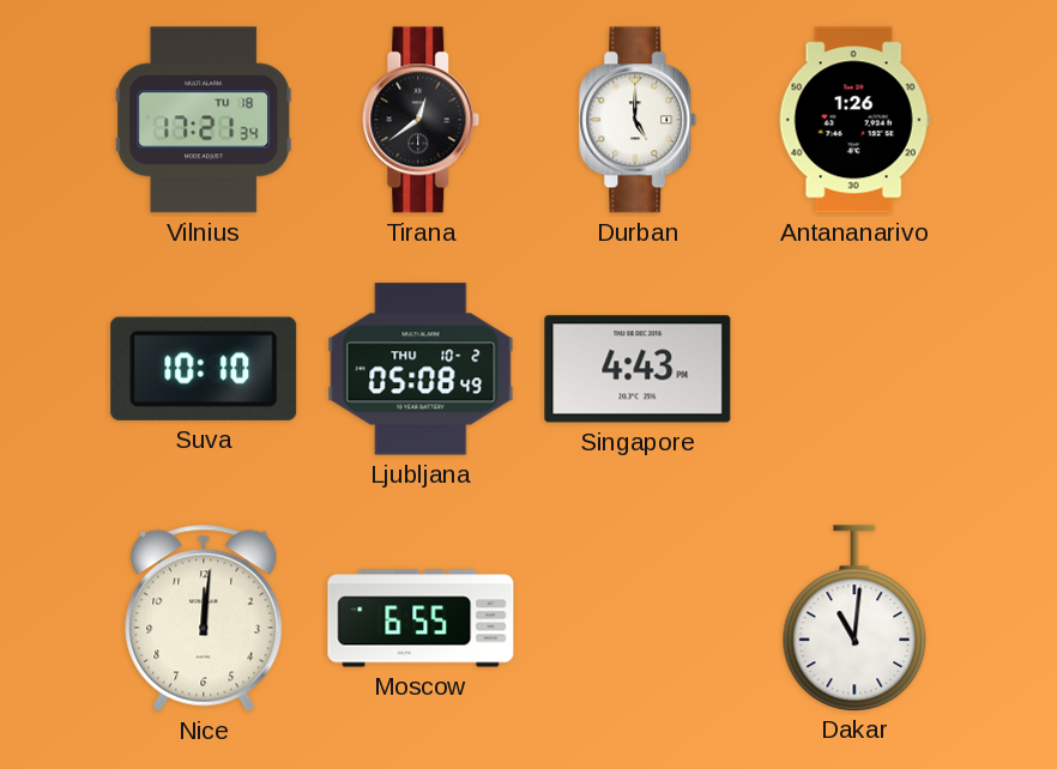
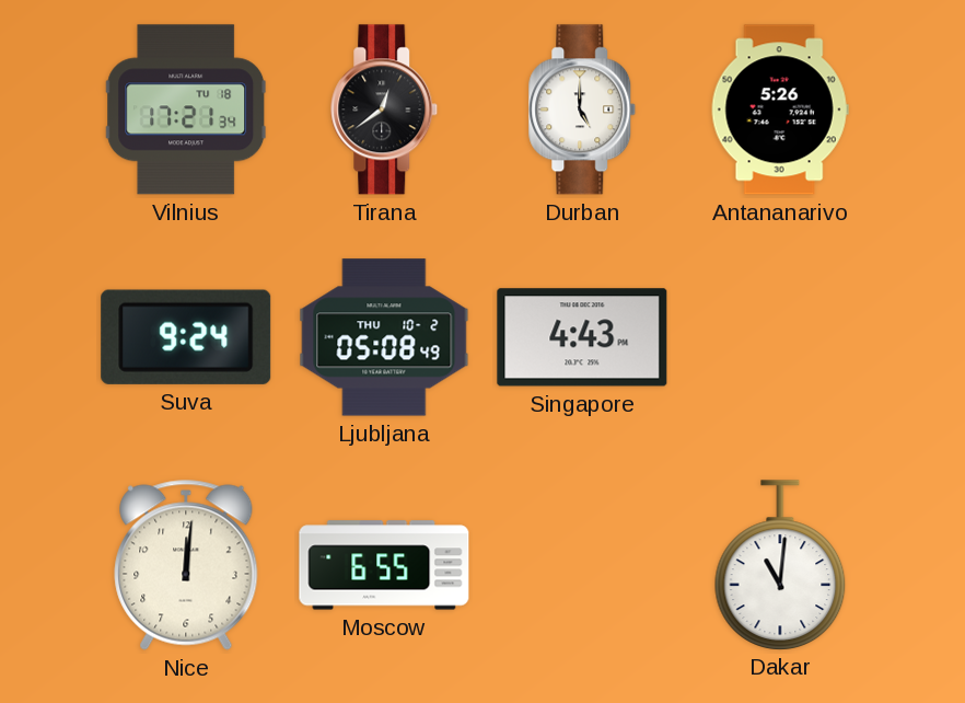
Antananarivo: 1:26 -> 5:26
Suva: 10:10 -> 9:24
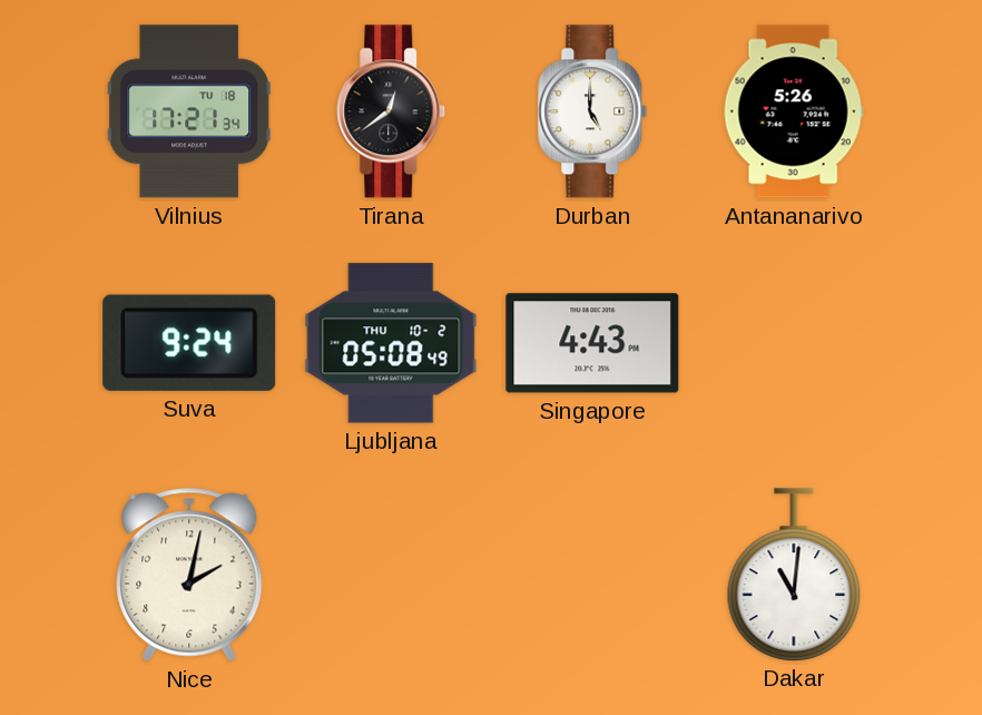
Nice: 12:01 -> 2:02
Moscow: 6:55 -> none
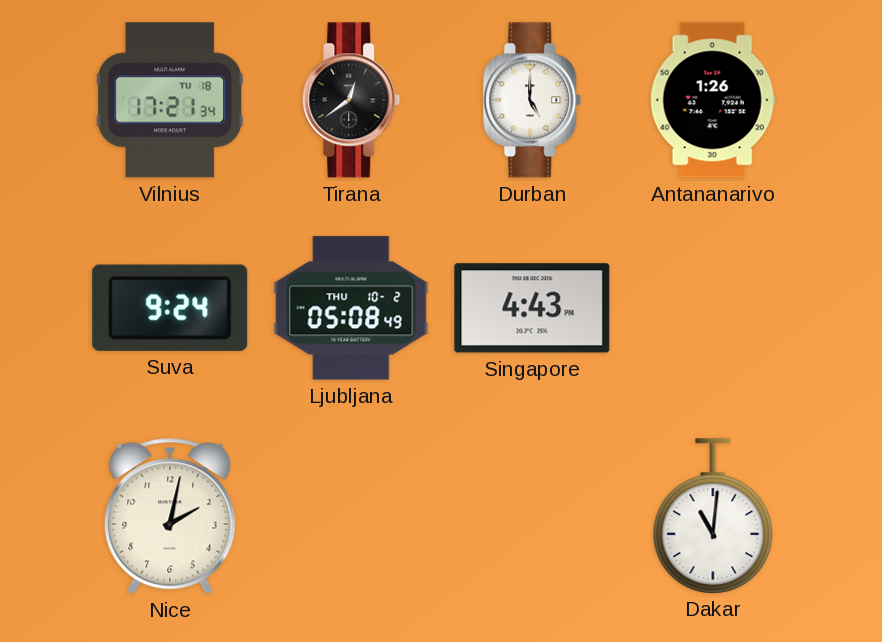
Antananarivo: 5:26 -> 1:26
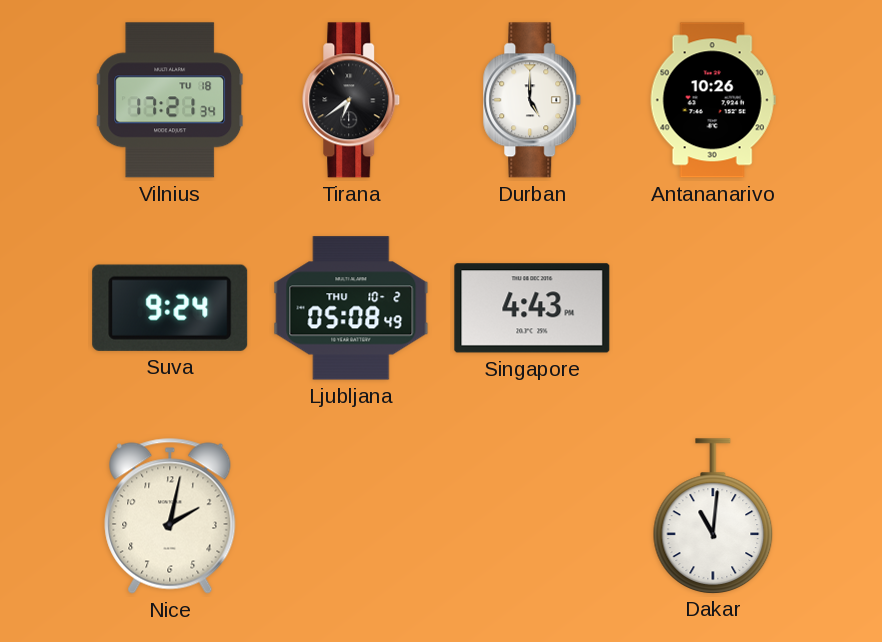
Tirana: 12:39 -> 6:39
Antananarivo: 1:26 -> 10:26
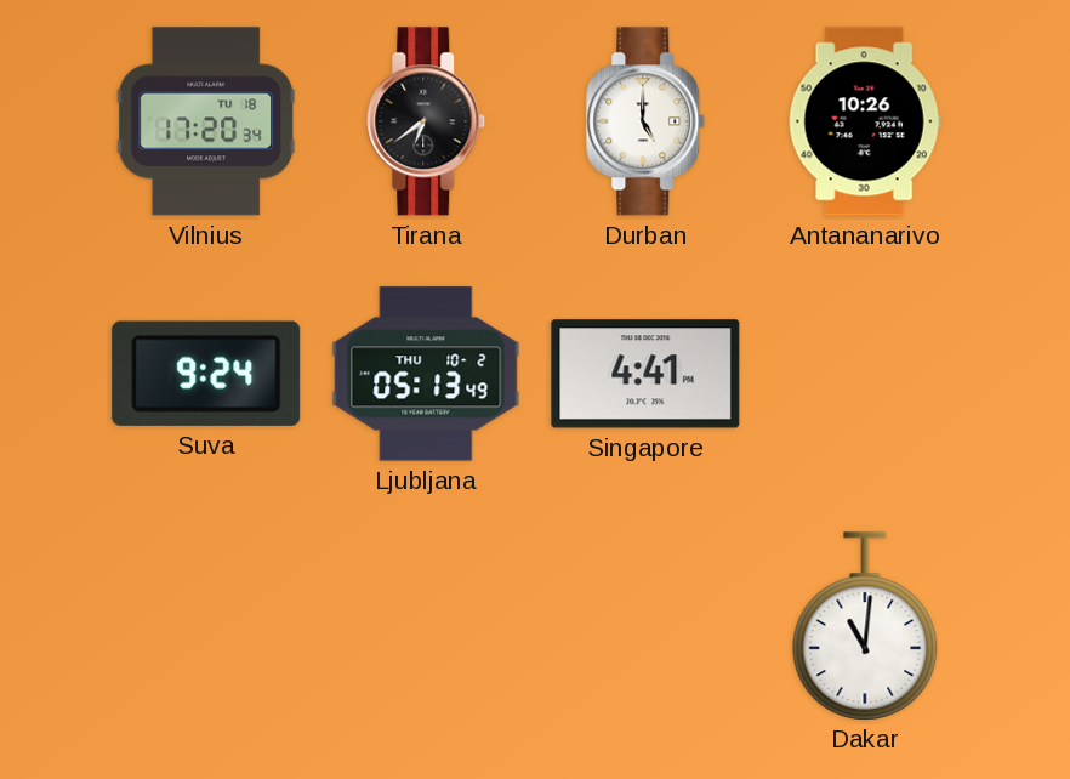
Vilnius: 17:21 -> 17:20
Ljubljana: 05:08 -> 05:13
Singapore: 4:43 -> 4:41
Nice: 2:02 -> none
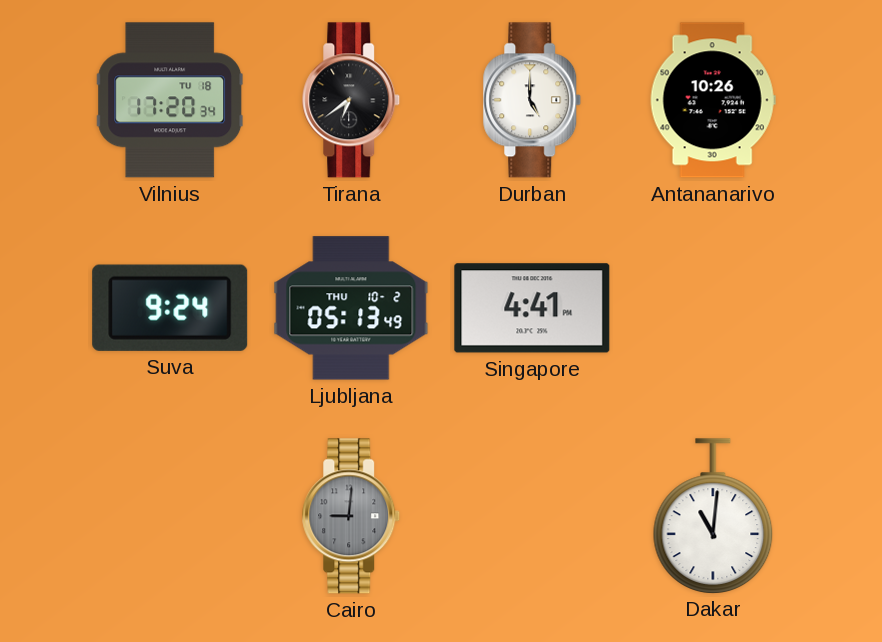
Cairo: none -> 9:01
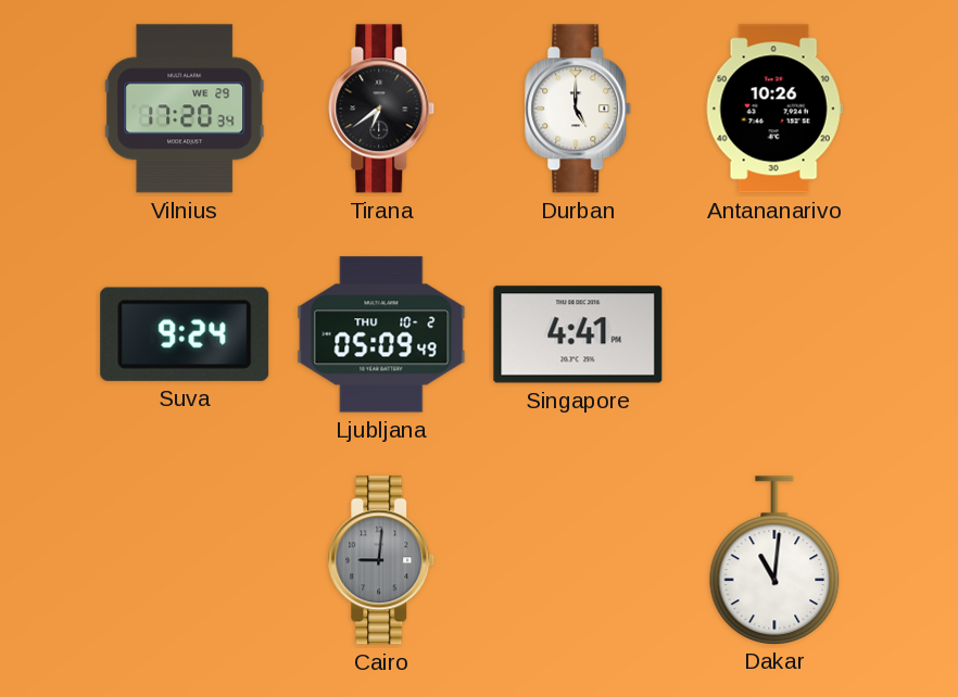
Vilnius date: TU 18 -> WE 29
Ljubljana: 05:13 -> 05:09
